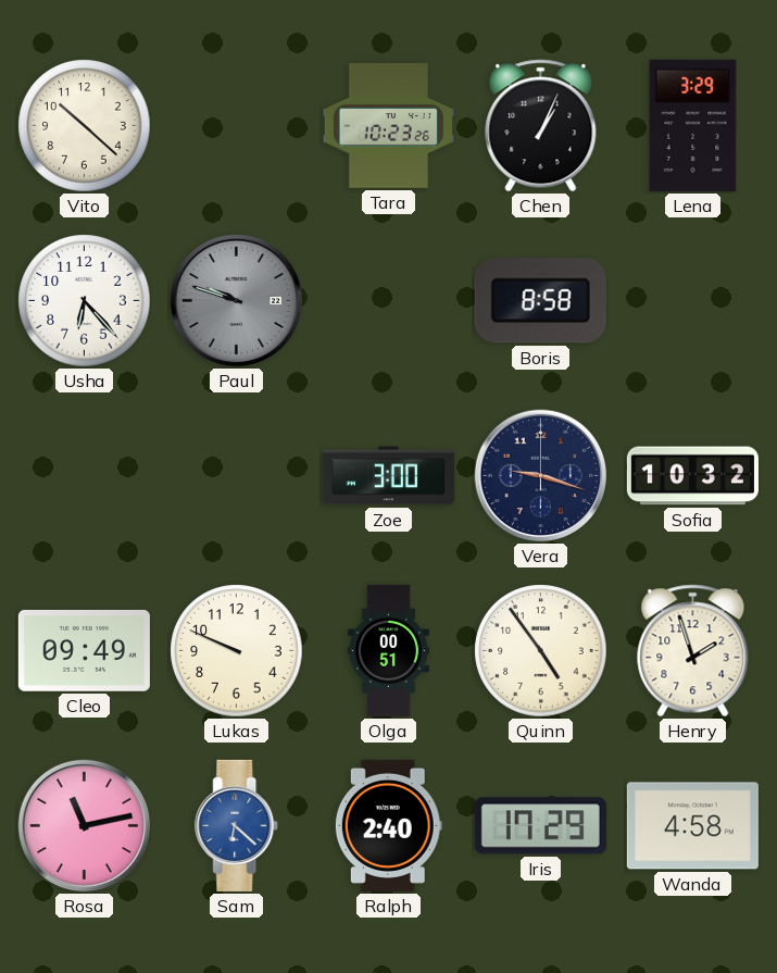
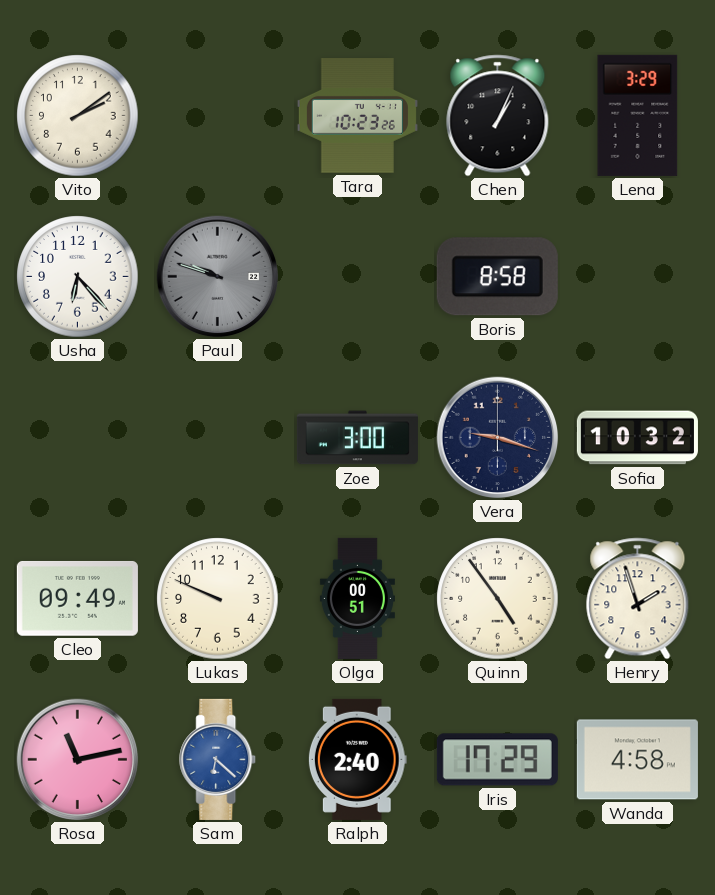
Vito: 10:22 -> 2:09
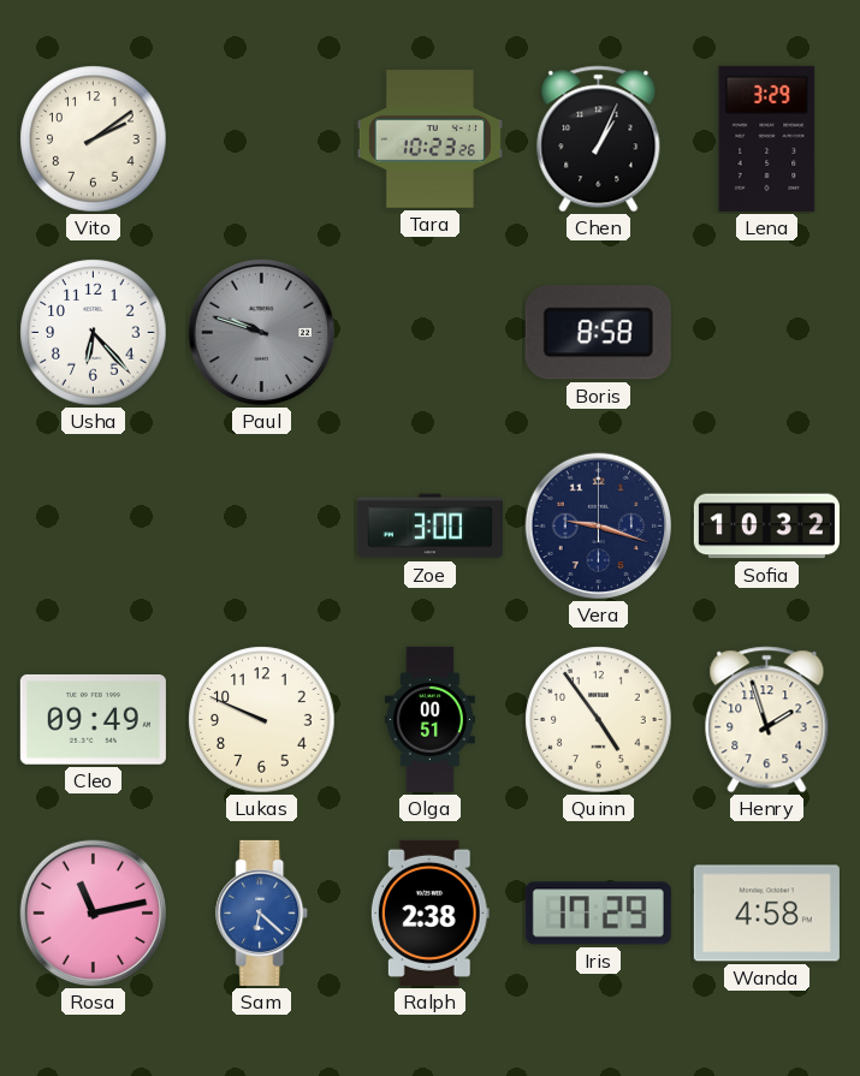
Ralph: 2:40 -> 2:38
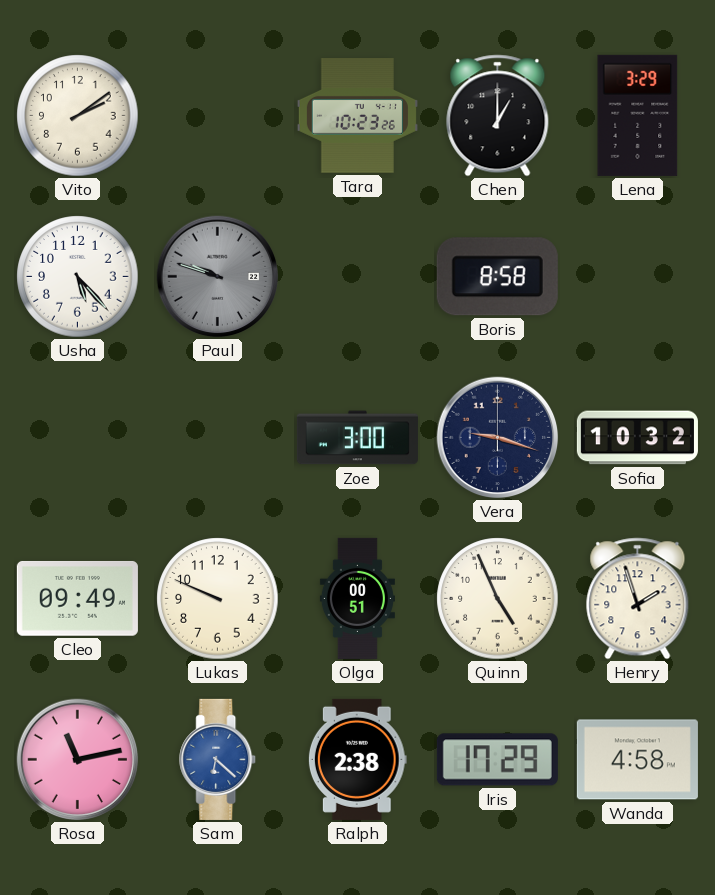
Chen: 1:04 -> 1:00
Usha: 6:23 -> 5:23
Quinn: 4:54 -> 4:56
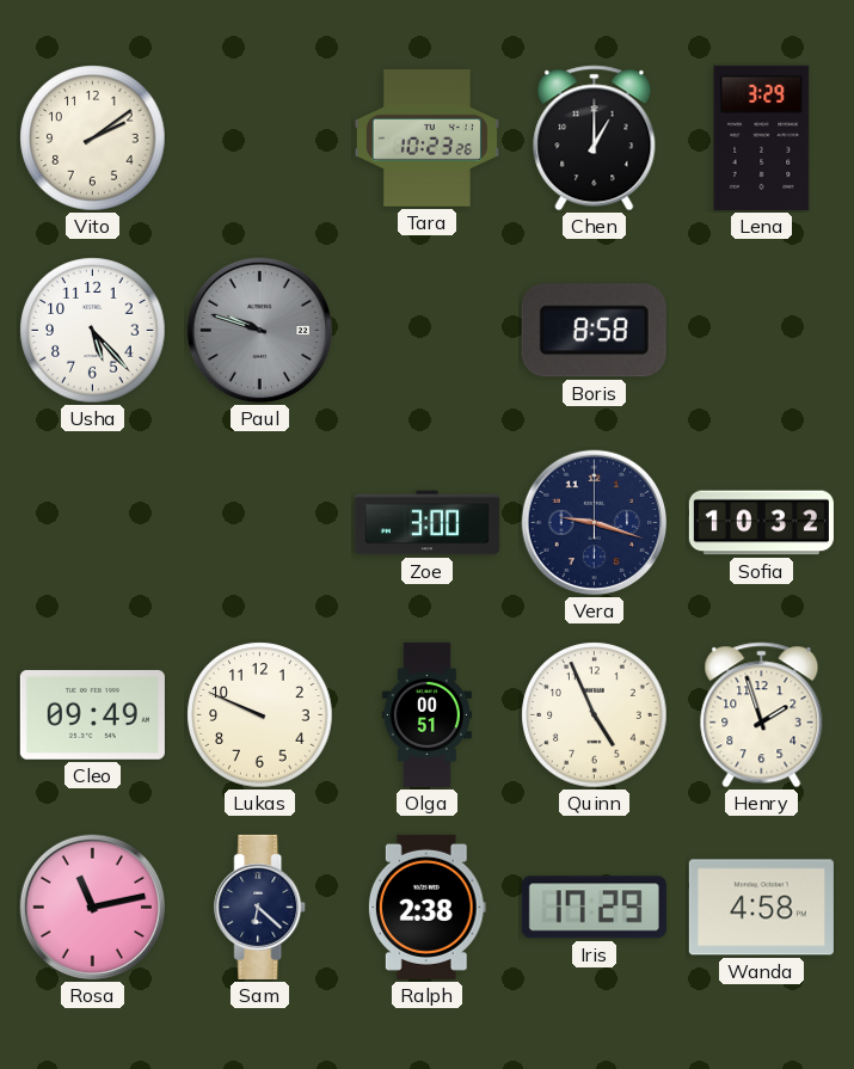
Sam dial: blue -> navy
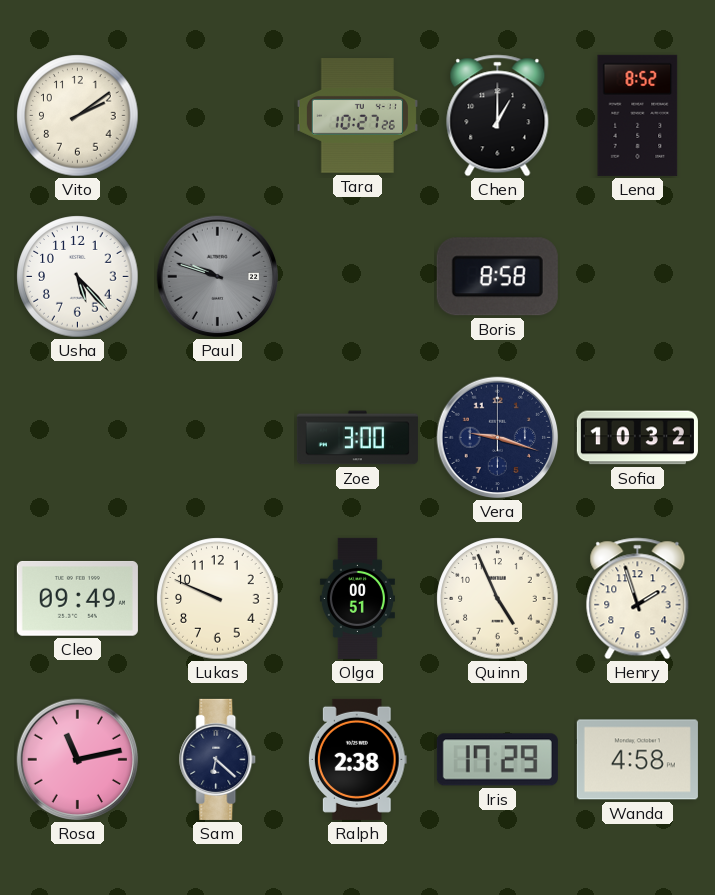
Tara: 10:23 -> 10:27
Lena: 3:29 -> 8:52
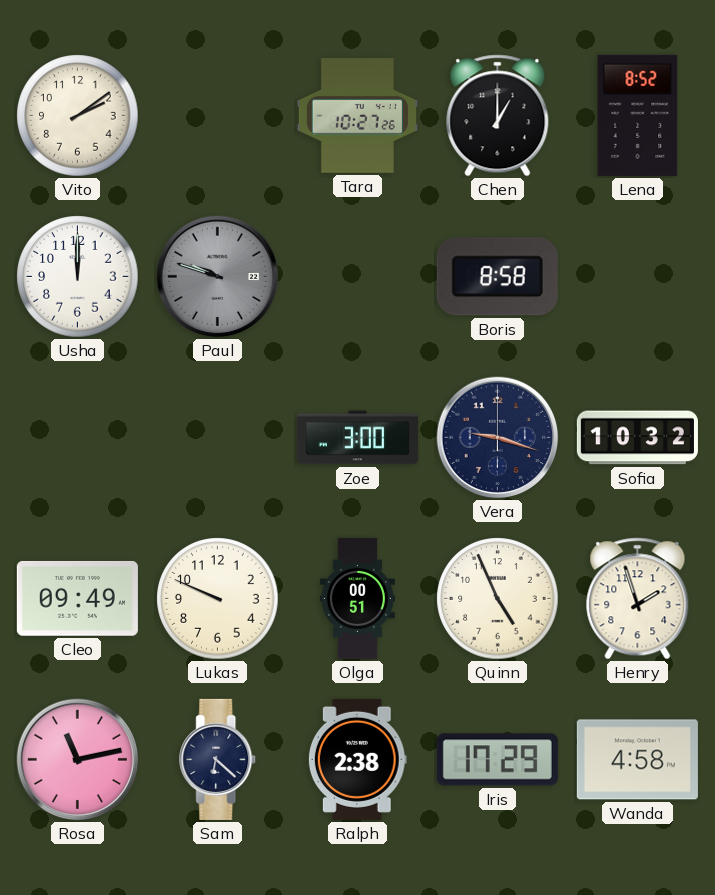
Usha: 5:23 -> 12:00
